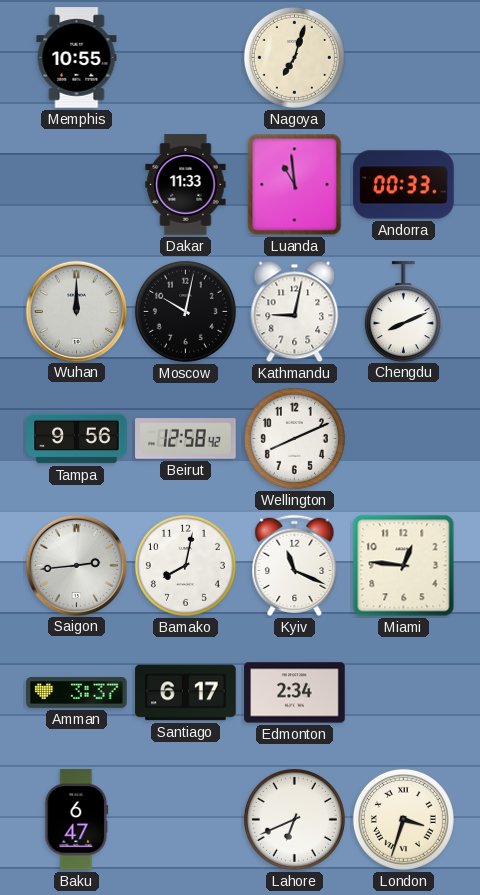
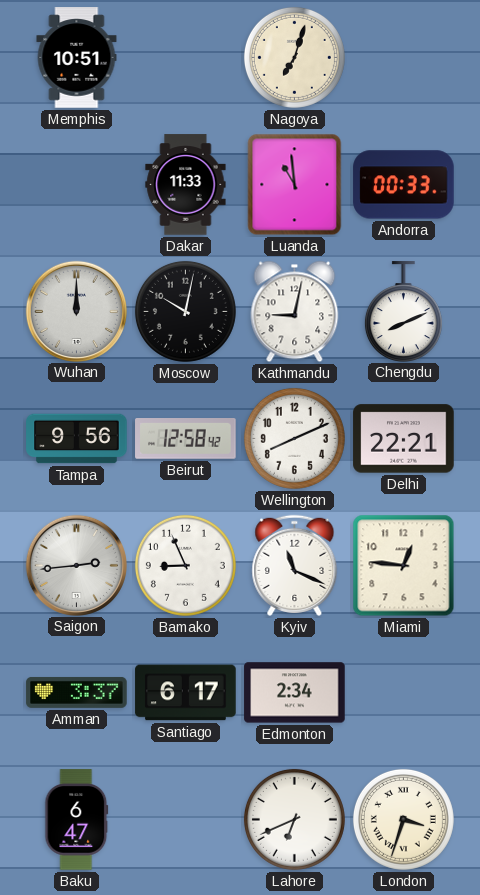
Memphis: 10:55 -> 10:51
Delhi: none -> 22:21
Bamako: 8:02 -> 8:56
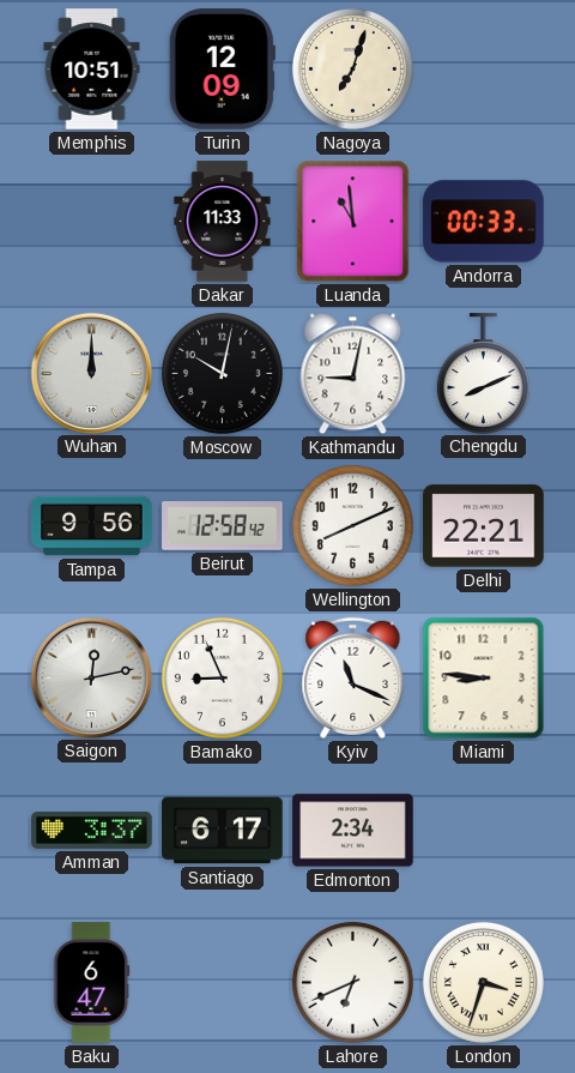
Turin: none -> 12:09
Saigon: 2:44 -> 12:13
Miami: 12:46 -> 8:46
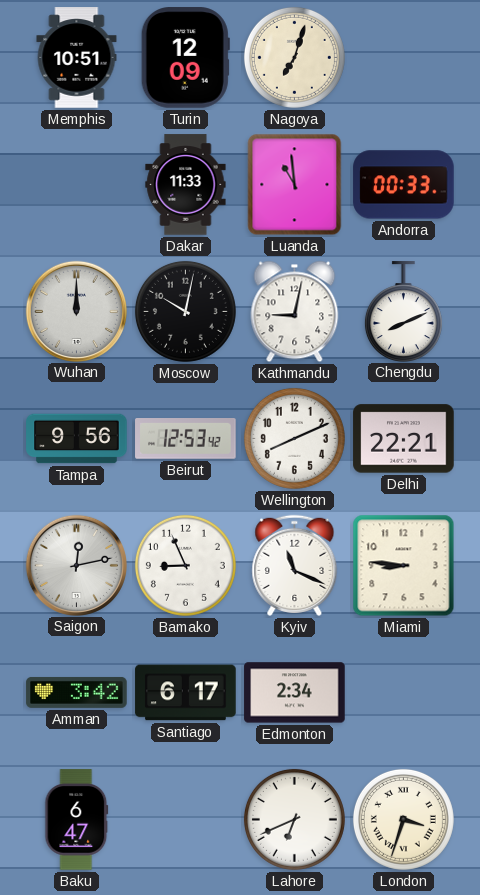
Beirut: 12:58 -> 12:53
Amman: 3:37 -> 3:42
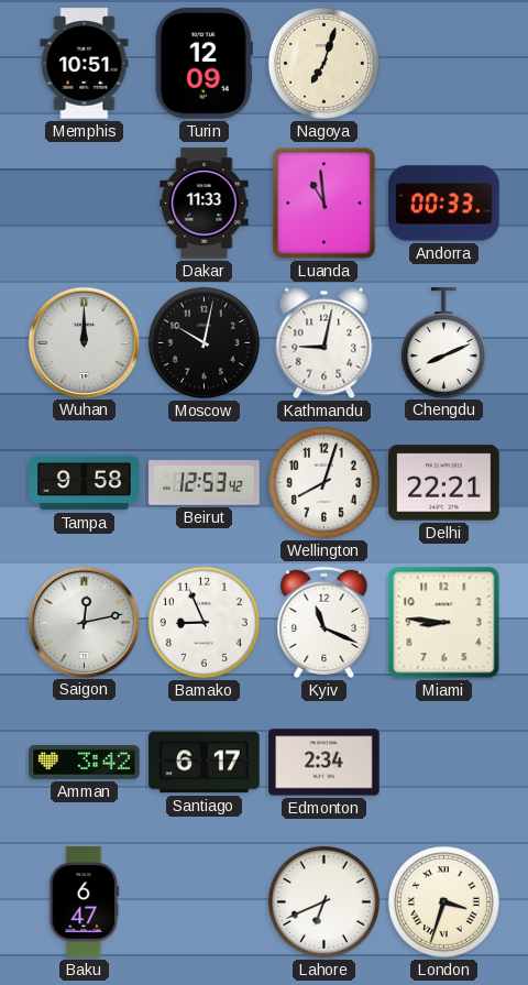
Tampa: 9:56 -> 9:58
Wellington: 8:11 -> 8:03
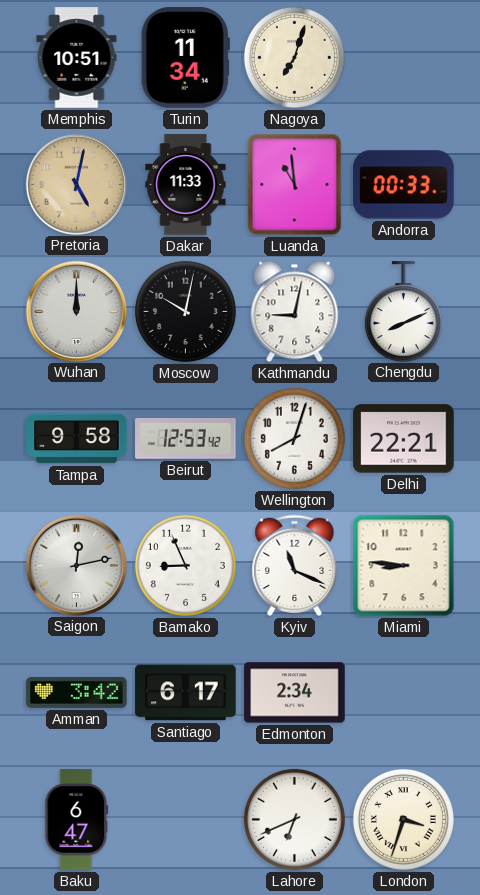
Turin: 12:09 -> 11:34
Pretoria: none -> 5:02
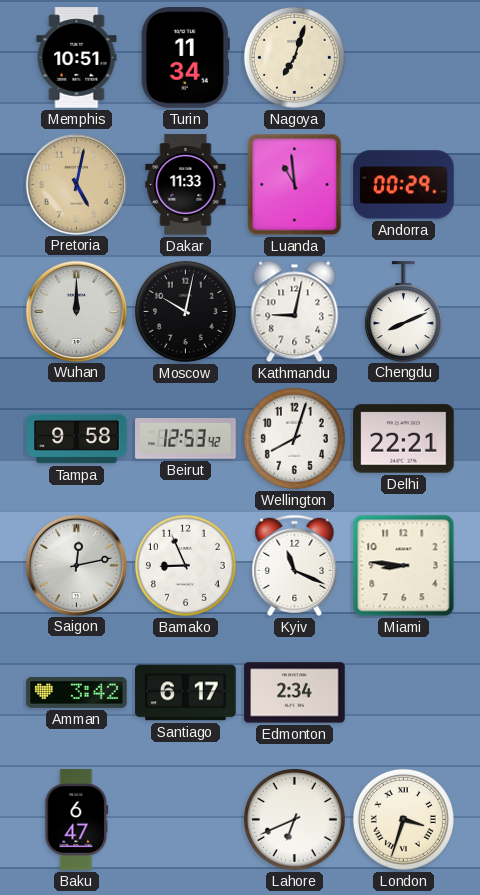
Andorra: 00:33 -> 00:29
